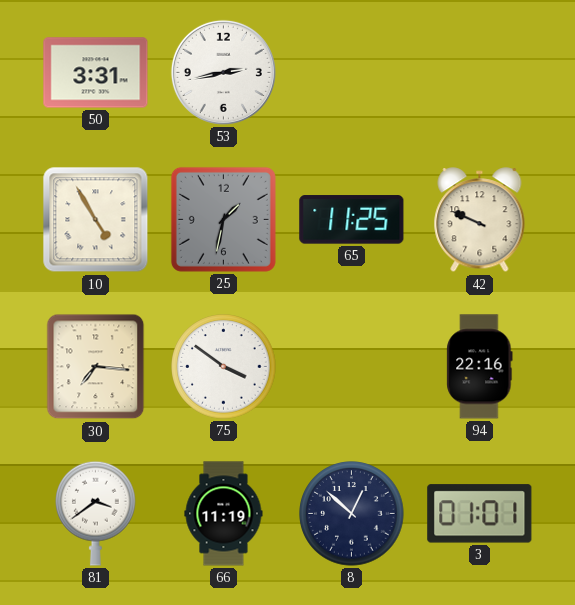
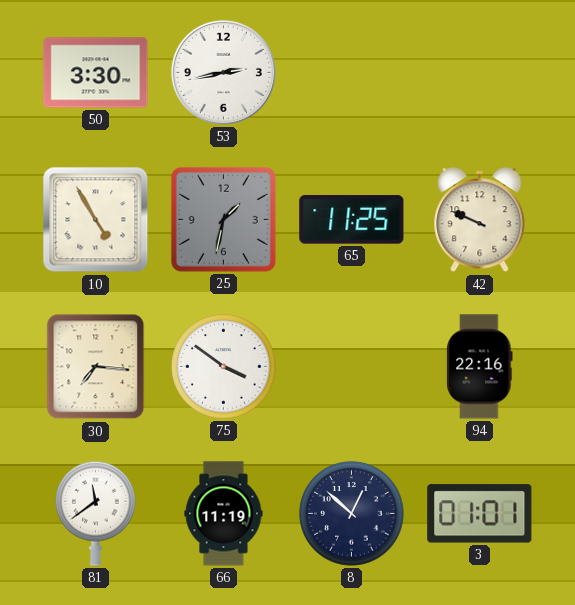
50: 3:31 -> 3:30
81: 3:39 -> 11:39
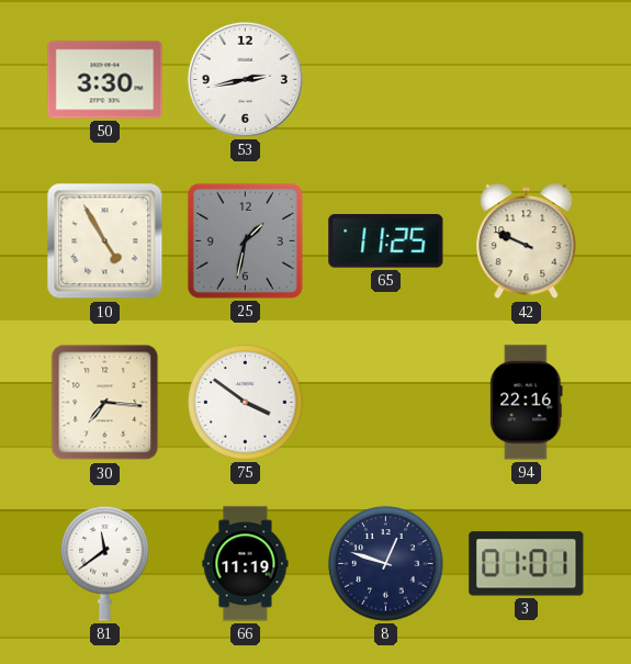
8: 12:52 -> 12:48
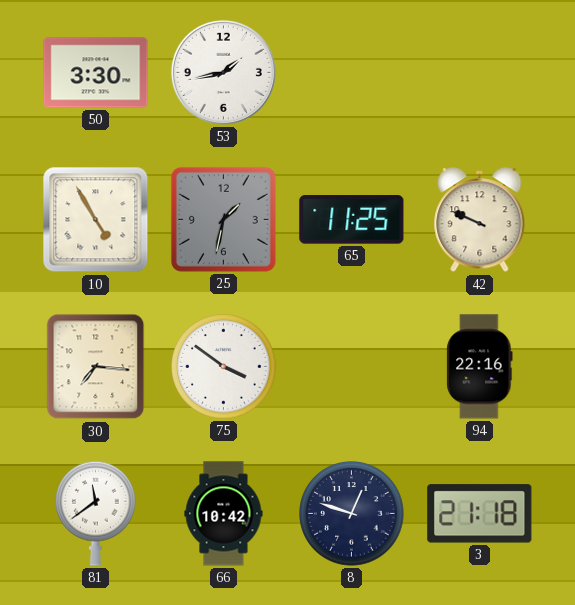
53: 2:43 -> 1:43
66: 11:19 -> 10:42
3: 01:01 -> 21:18
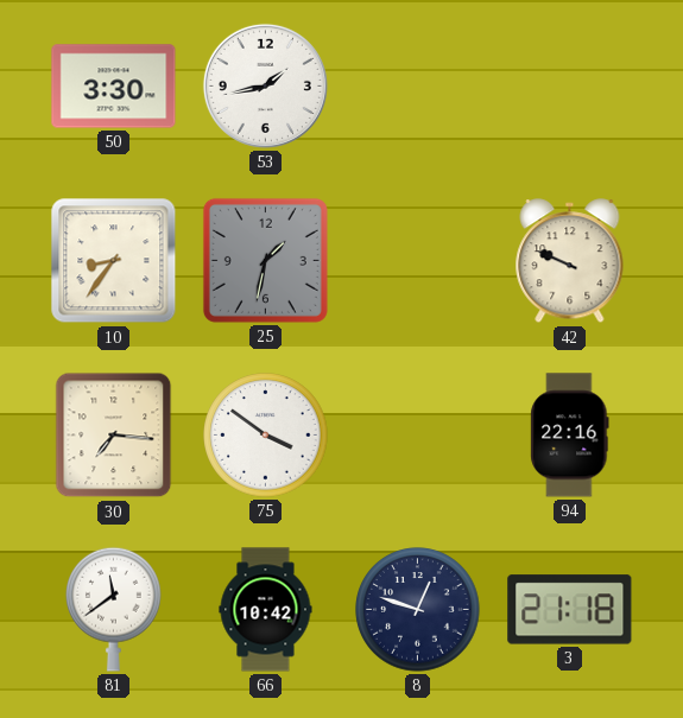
10: 4:55 -> 8:36
65: 11:25 -> none
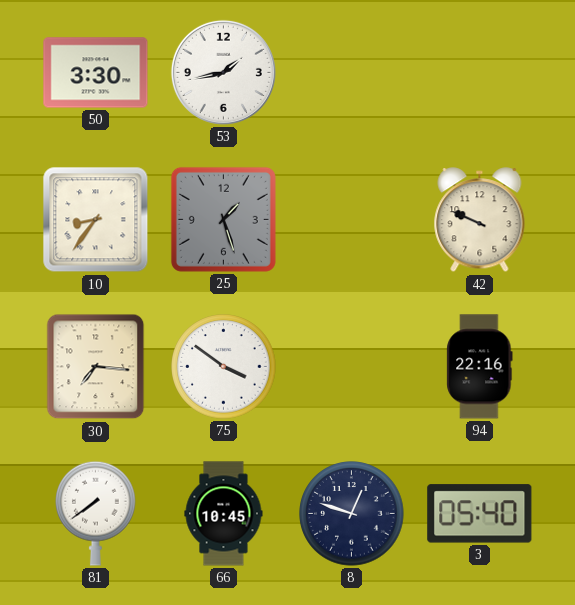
25: 1:32 -> 1:27
81: 11:39 -> 7:39
66: 10:42 -> 10:45
3: 21:18 -> 05:40
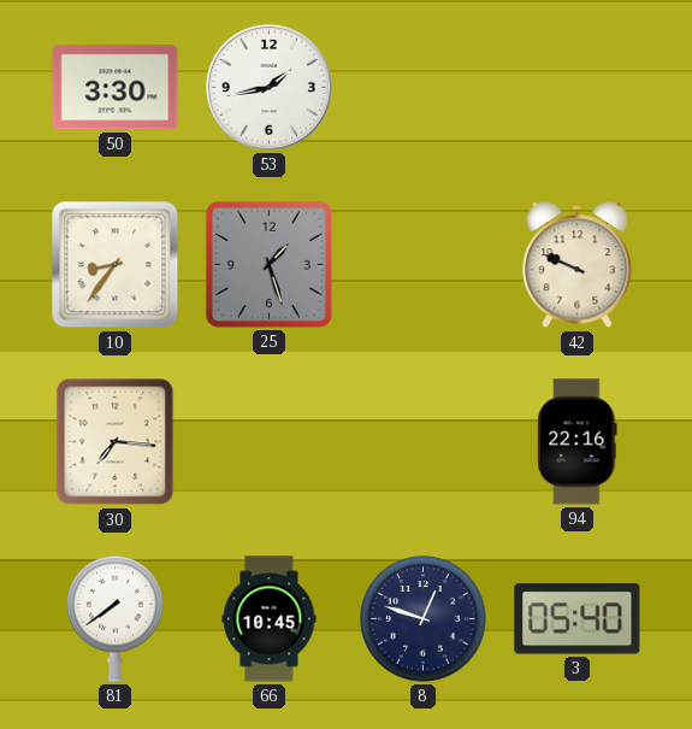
75: 3:51 -> none
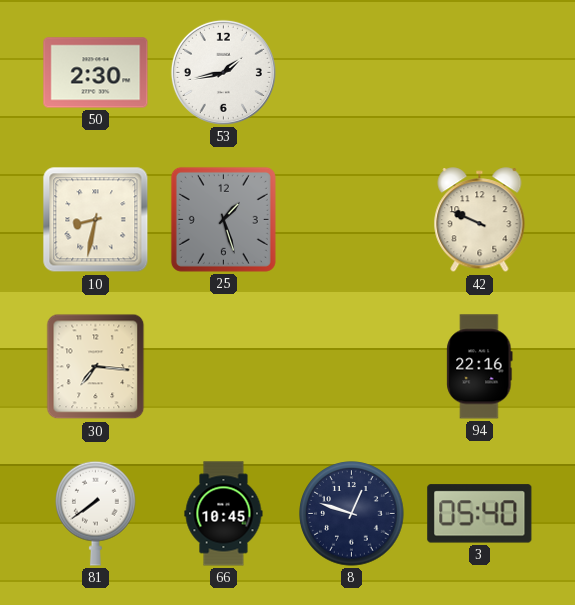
50: 3:30 -> 2:30
10: 8:36 -> 8:32
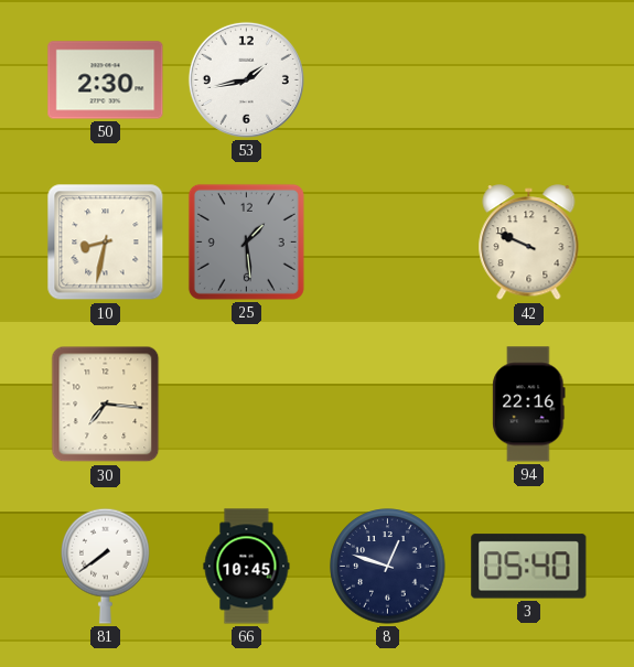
25: 1:27 -> 1:29
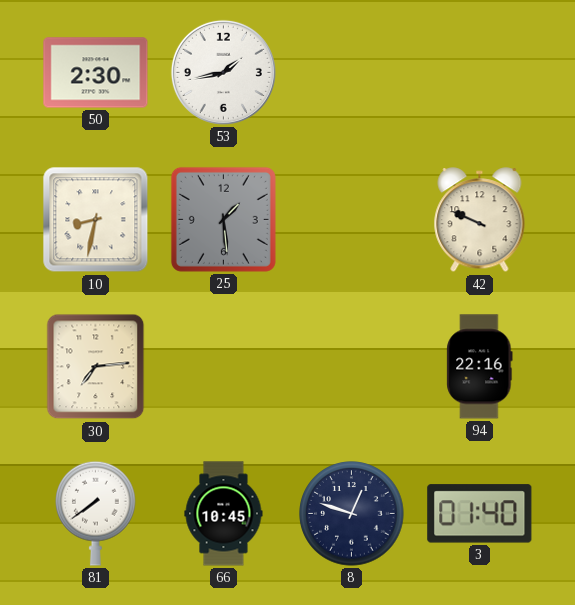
30: 7:16 -> 7:14
3: 05:40 -> 01:40
